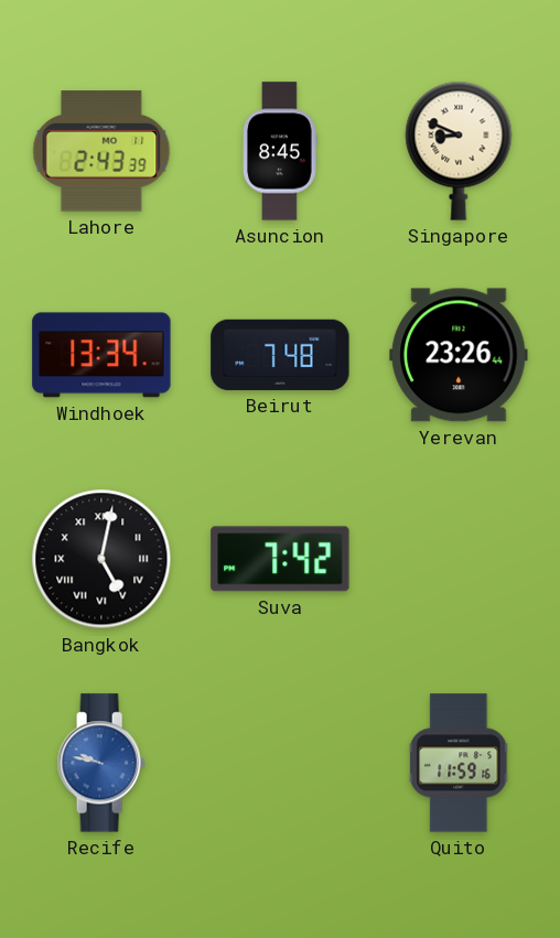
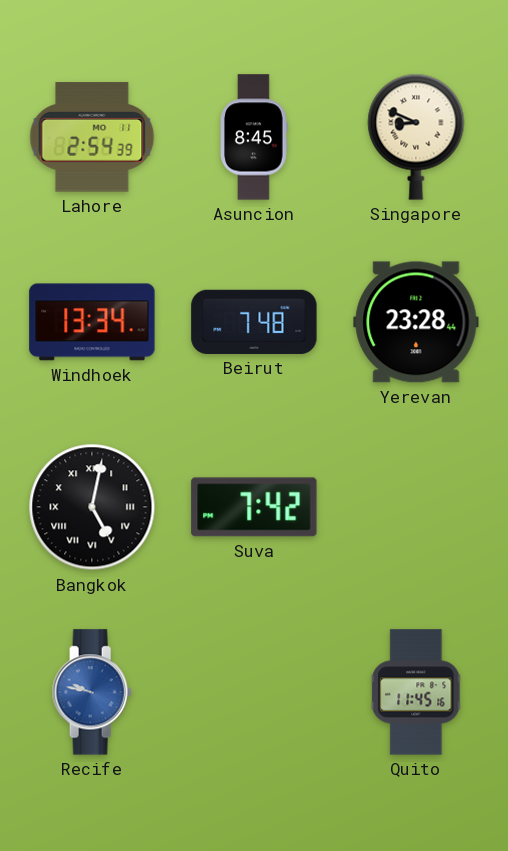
Lahore: 2:43 -> 2:54
Yerevan: 23:26 -> 23:28
Quito: 11:59 -> 11:45
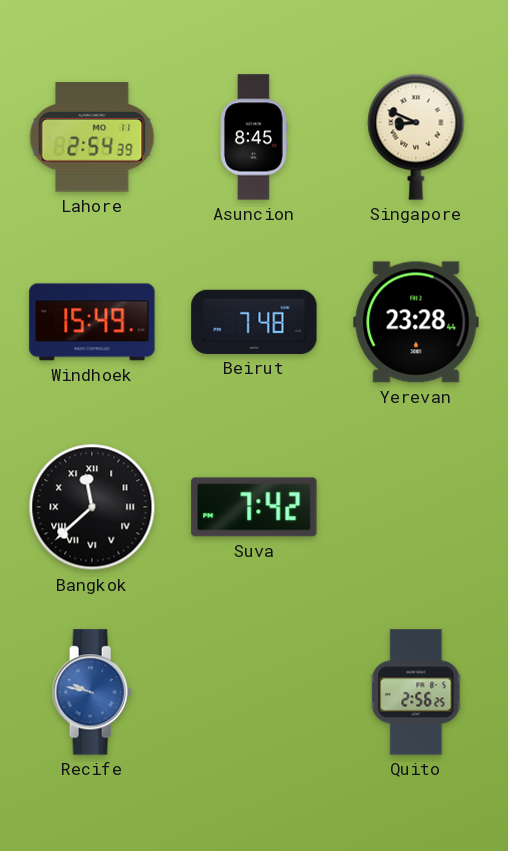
Windhoek: 13:34 -> 15:49
Bangkok: 5:02 -> 11:38
Quito: 11:45 -> 2:56
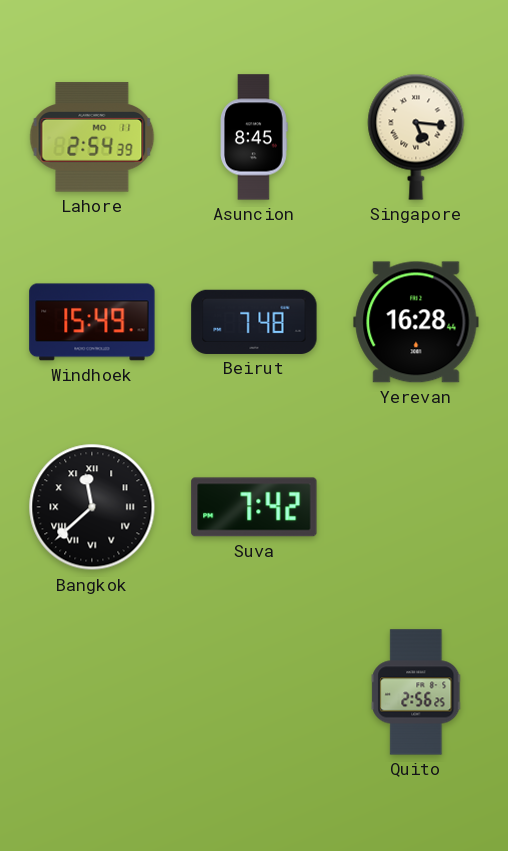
Singapore: 8:49 -> 5:16
Yerevan: 23:28 -> 16:28
Recife: 9:47 -> none
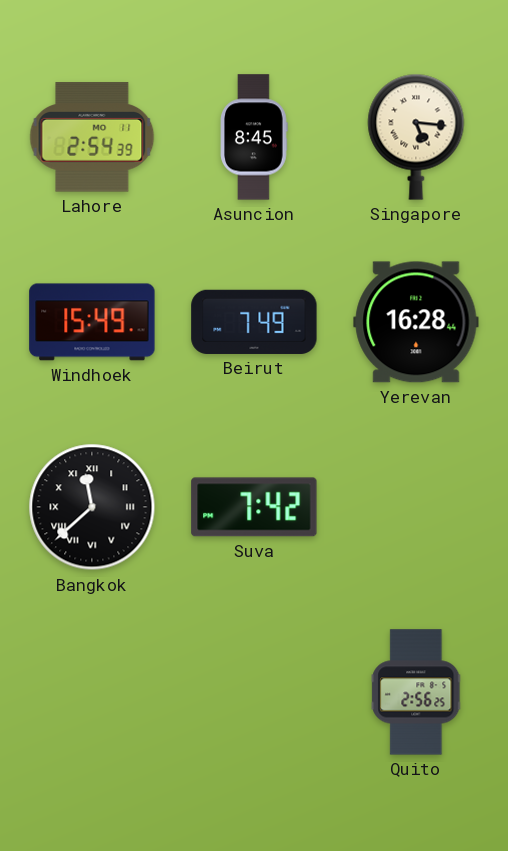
Beirut: 7:48 -> 7:49
